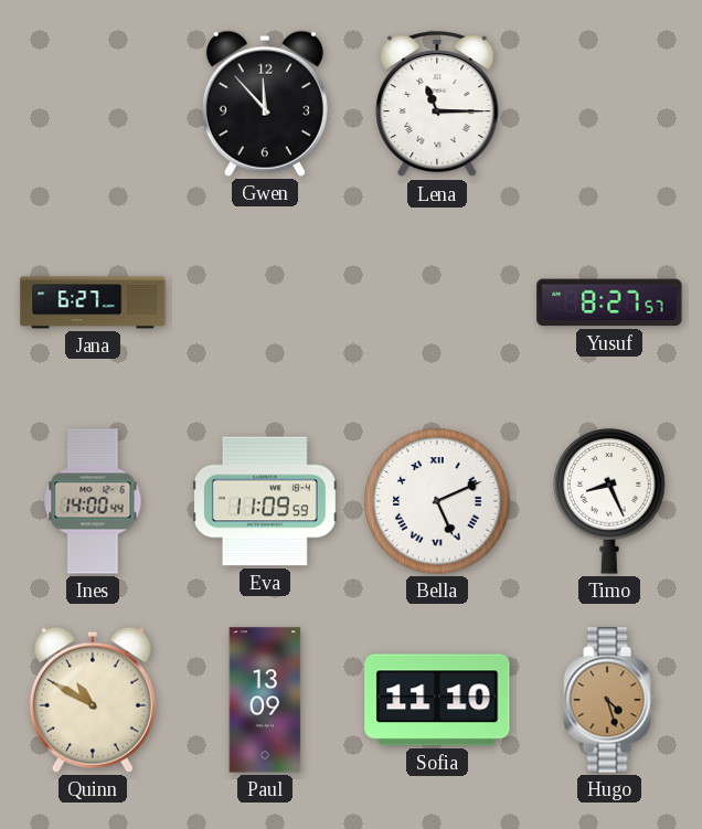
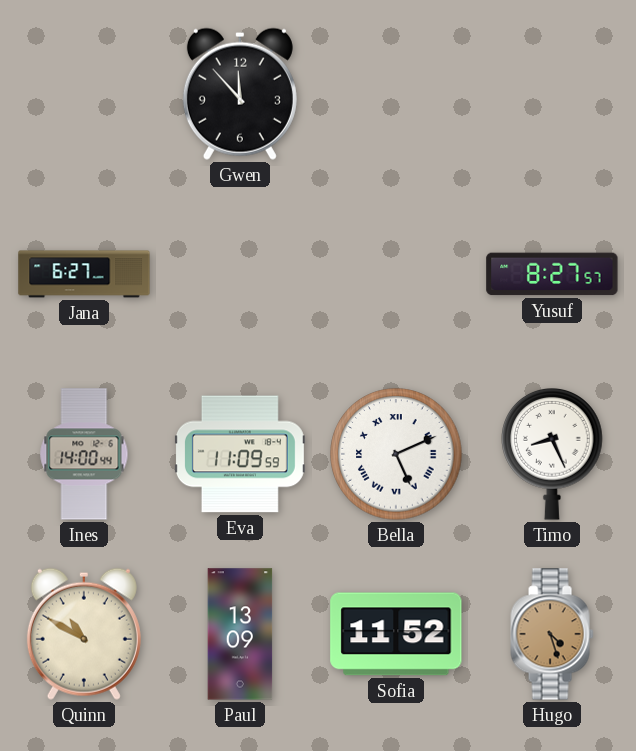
Lena: 11:15 -> none
Sofia: 11:10 -> 11:52
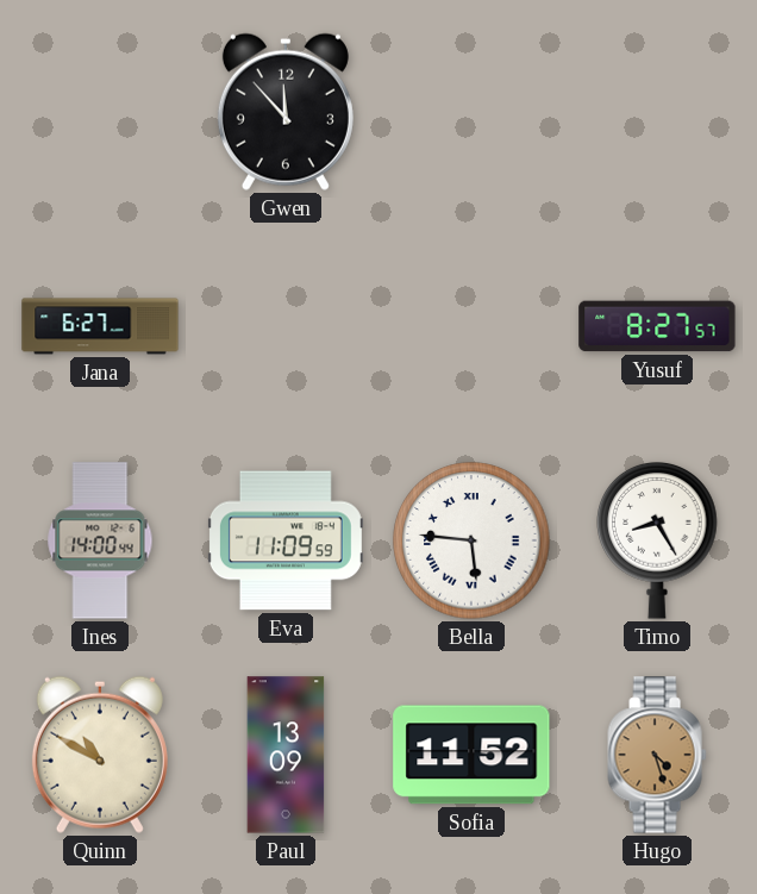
Bella: 5:11 -> 5:46
Timo: 8:26 -> 8:25
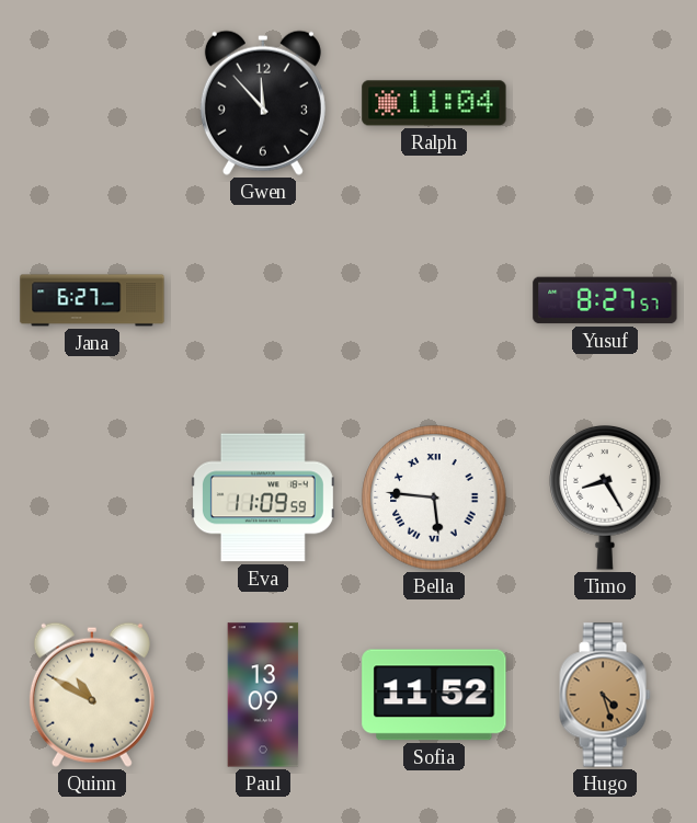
Ralph: none -> 11:04
Ines: 14:00 -> none
